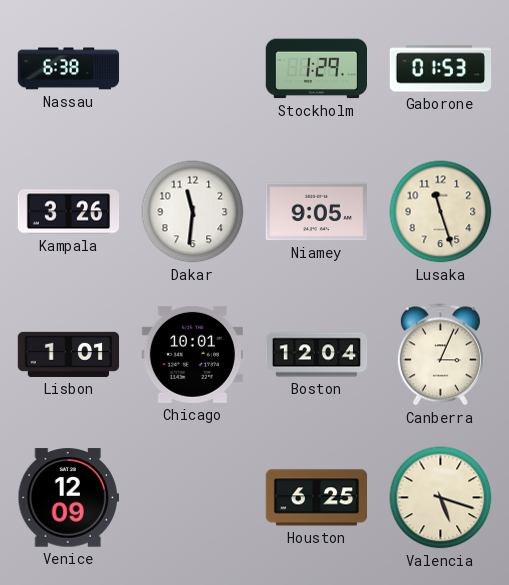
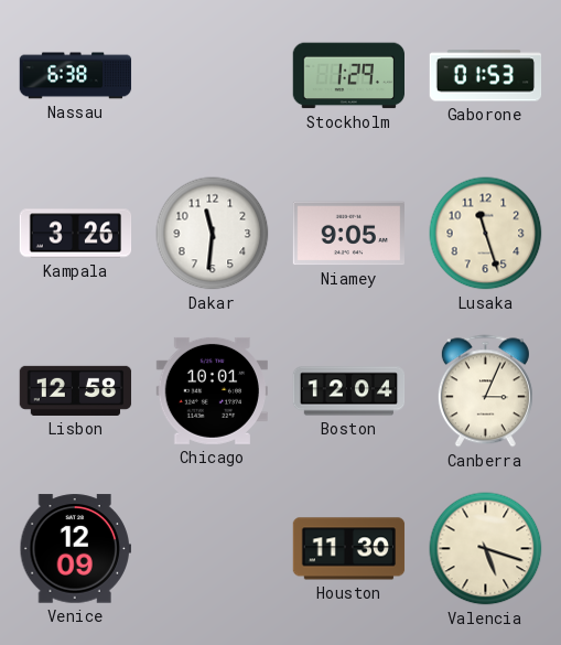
Lisbon: 1:01 -> 12:58
Houston: 6:25 -> 11:30
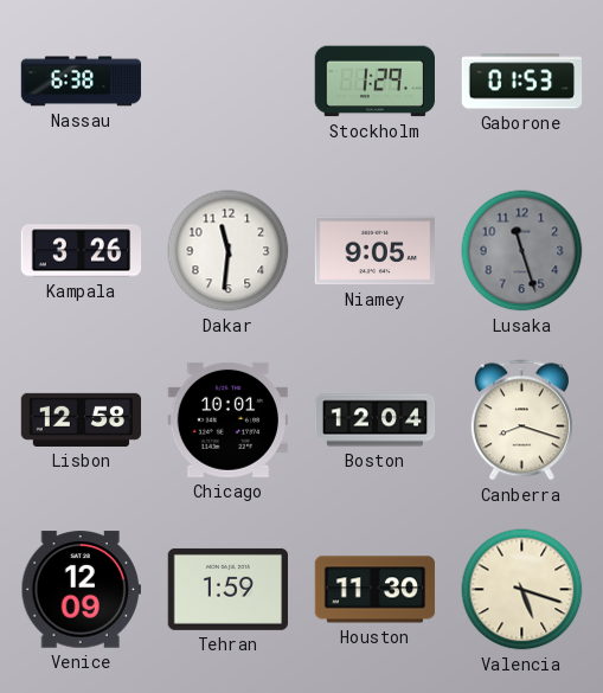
Lusaka dial: cream -> grey
Canberra: 3:04 -> 8:18
Tehran: none -> 1:59
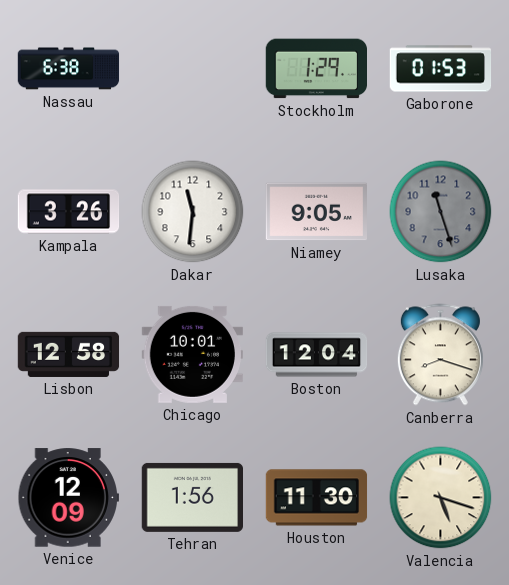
Tehran: 1:59 -> 1:56
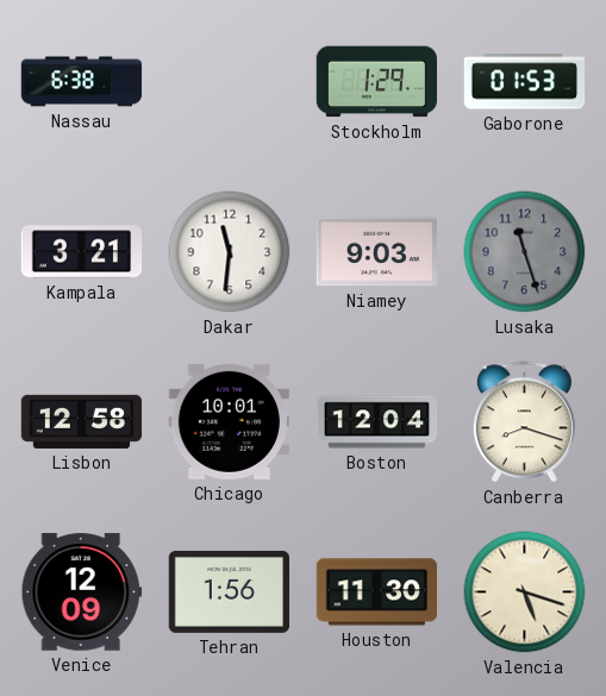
Kampala: 3:26 -> 3:21
Niamey: 9:05 -> 9:03
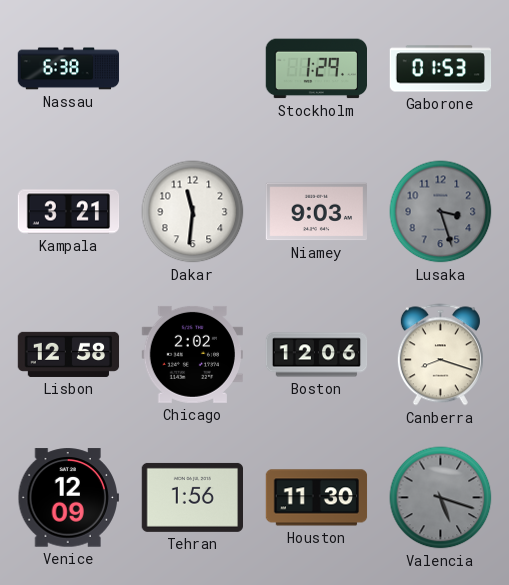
Lusaka: 11:27 -> 3:27
Chicago: 10:01 -> 2:02
Boston: 12:04 -> 12:06
Valencia dial: cream -> grey
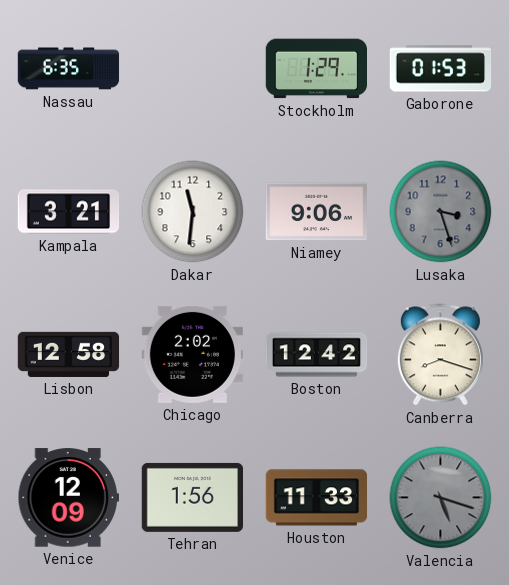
Nassau: 6:38 -> 6:35
Niamey: 9:03 -> 9:06
Boston: 12:06 -> 12:42
Houston: 11:30 -> 11:33
